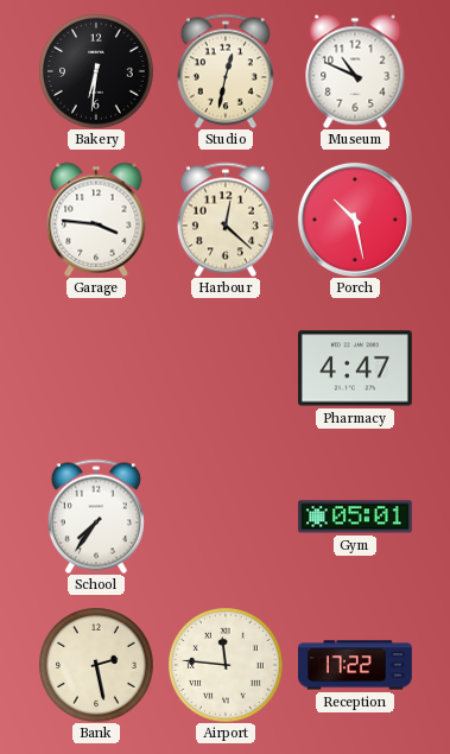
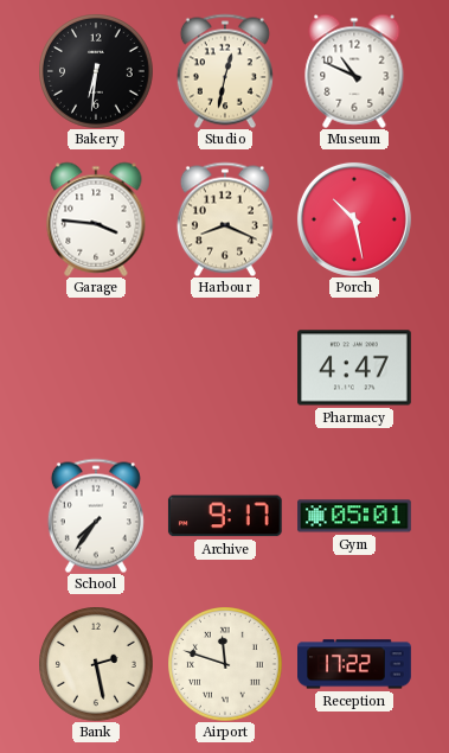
Harbour: 12:22 -> 8:19
Archive: none -> 9:17
Airport: 11:46 -> 11:48
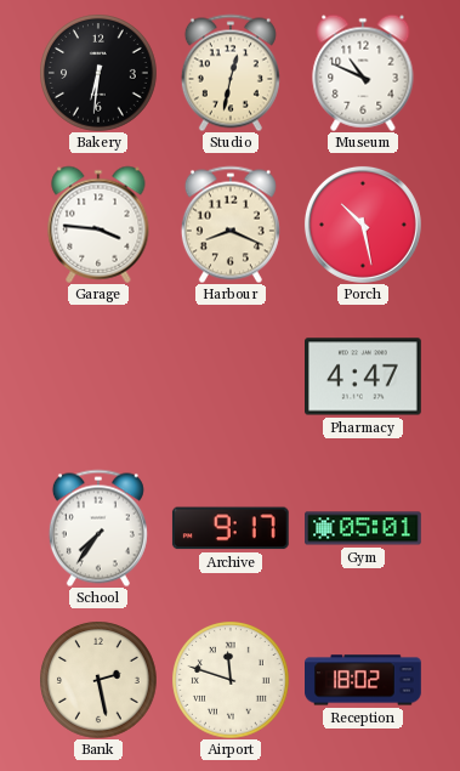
Reception: 17:22 -> 18:02
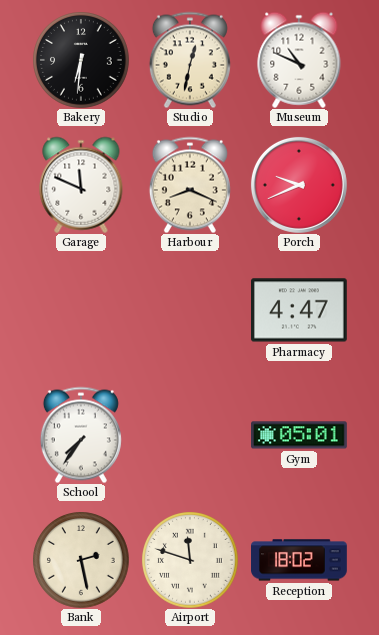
Garage: 3:46 -> 11:49
Porch: 10:28 -> 9:41
Archive: 9:17 -> none
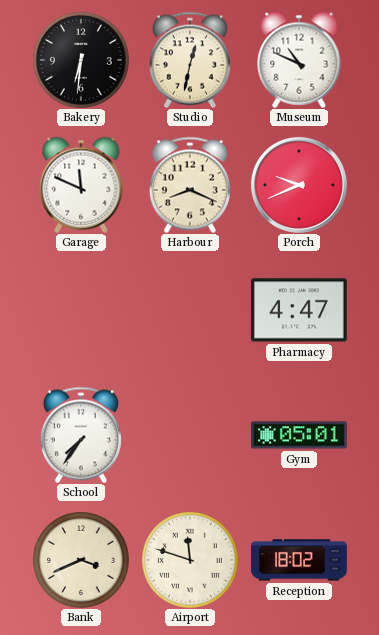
Bank: 2:28 -> 3:41
